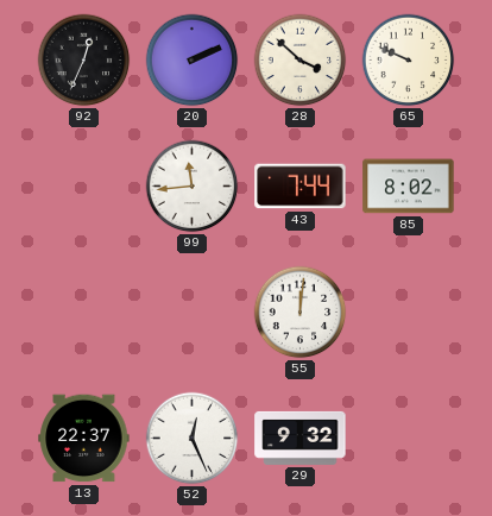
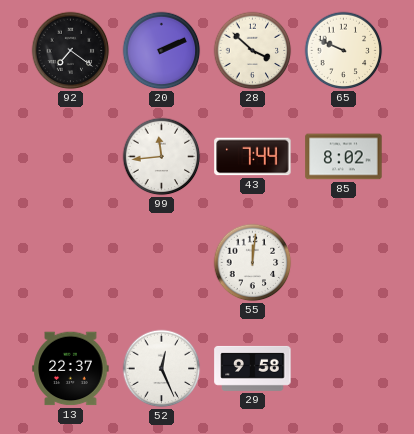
92: 12:34 -> 7:21
29: 9:32 -> 9:58
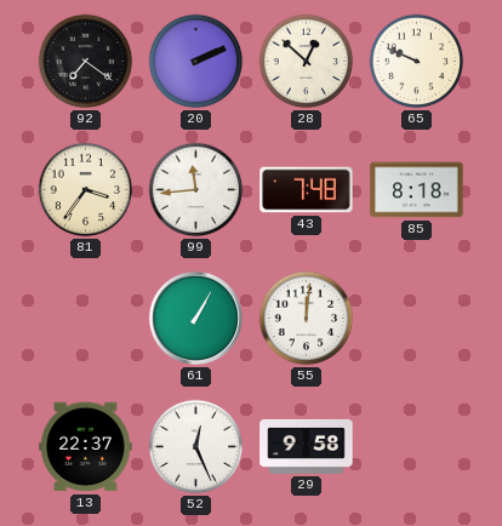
28: 3:52 -> 12:52
81: none -> 3:36
43: 7:44 -> 7:48
85: 8:02 -> 8:18
61: none -> 1:05
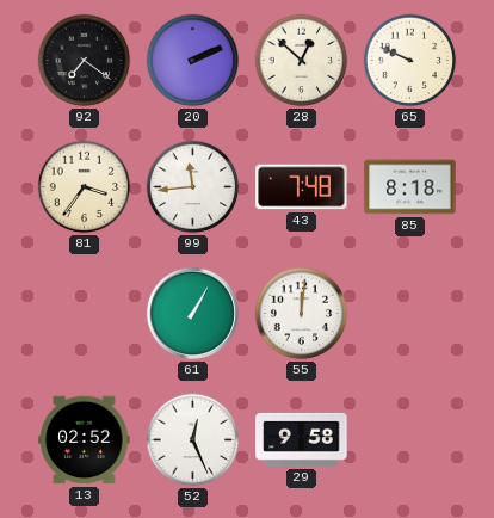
13: 22:37 -> 02:52
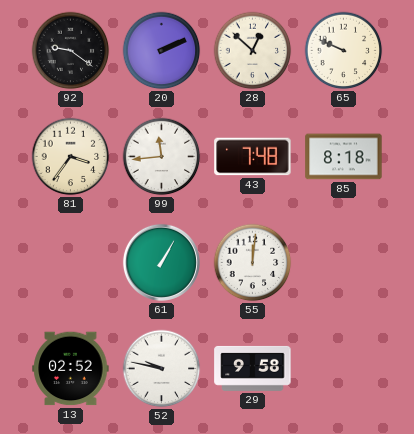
92: 7:21 -> 9:21
52: 12:26 -> 9:47
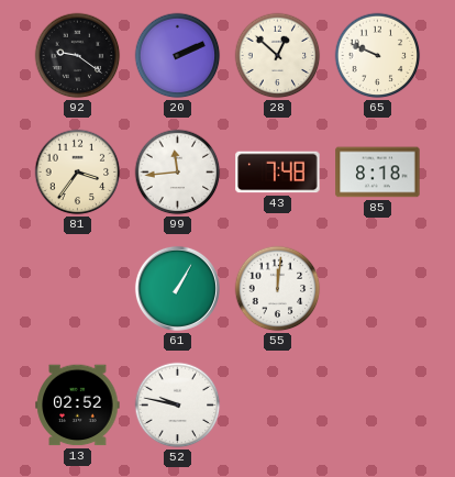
29: 9:58 -> none
